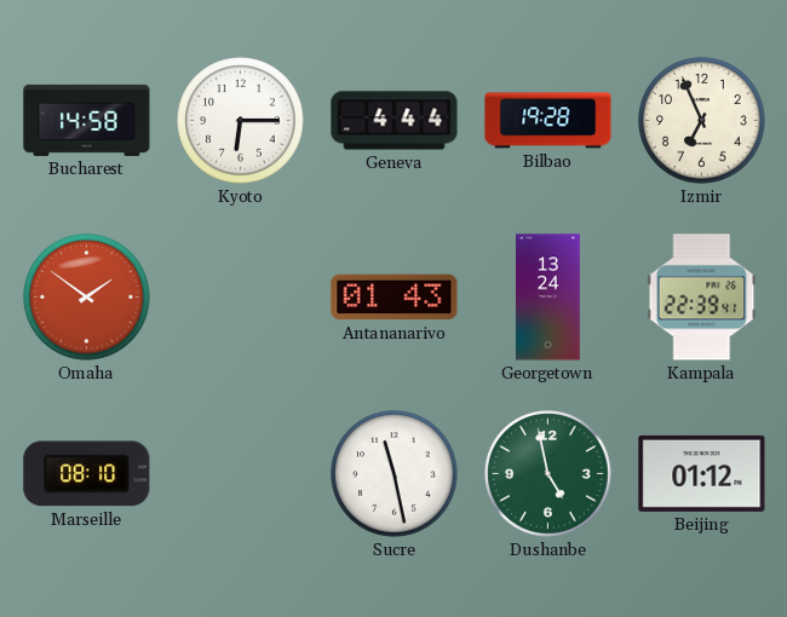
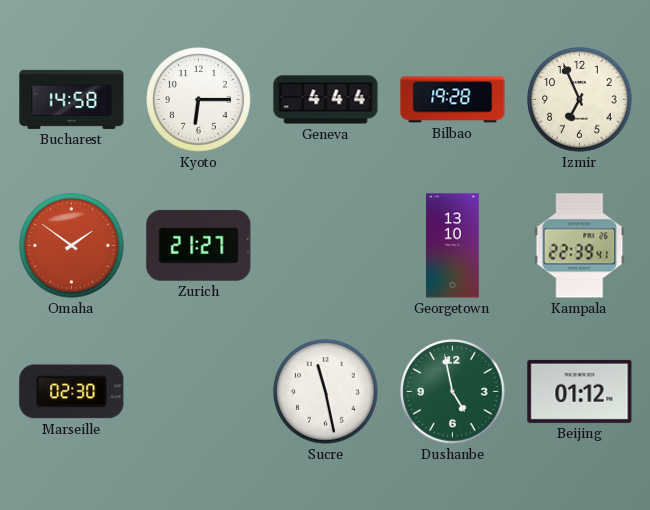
Zurich: none -> 21:27
Antananarivo: 01:43 -> none
Georgetown: 13:24 -> 13:10
Marseille: 08:10 -> 02:30
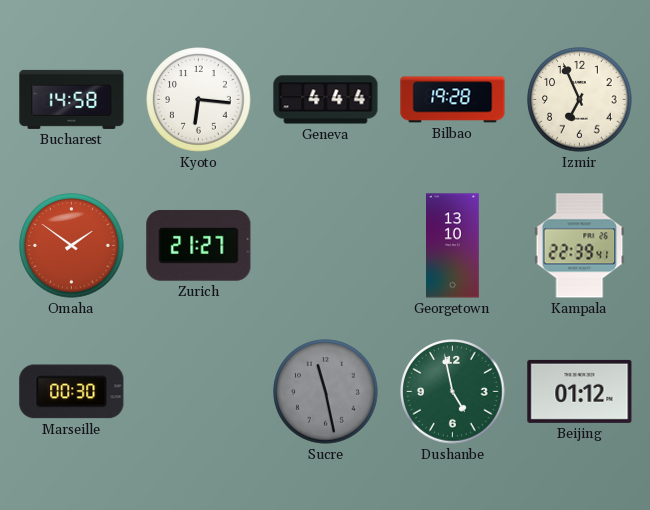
Kyoto: 6:15 -> 6:16
Marseille: 02:30 -> 00:30
Sucre dial: white -> grey
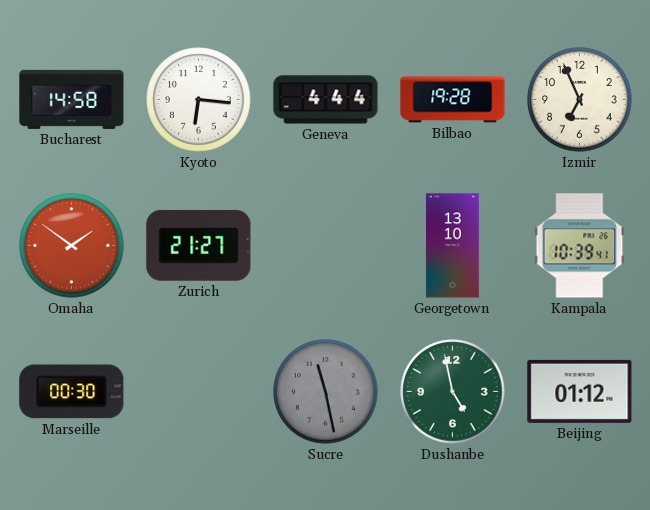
Kampala: 22:39 -> 10:39
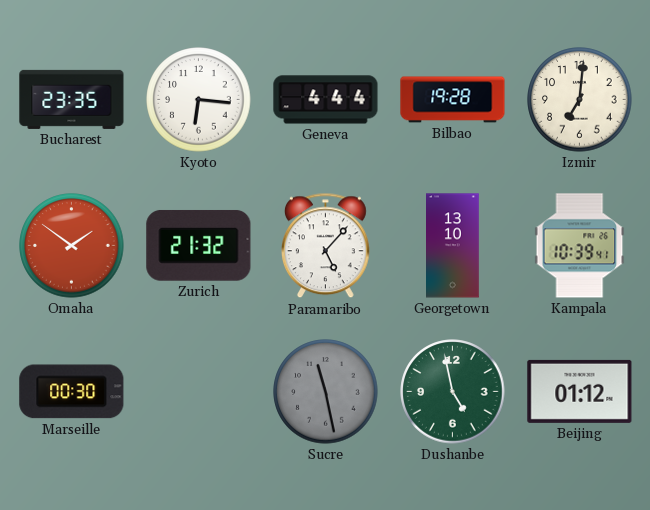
Bucharest: 14:58 -> 23:35
Izmir: 6:56 -> 7:01
Zurich: 21:27 -> 21:32
Paramaribo: none -> 5:07
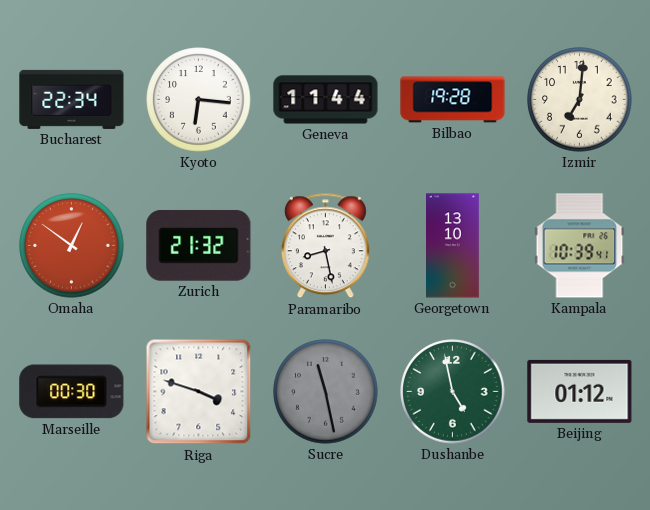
Bucharest: 23:35 -> 22:34
Geneva: 4:44 -> 11:44
Omaha: 1:51 -> 12:51
Paramaribo: 5:07 -> 8:28
Riga: none -> 3:48
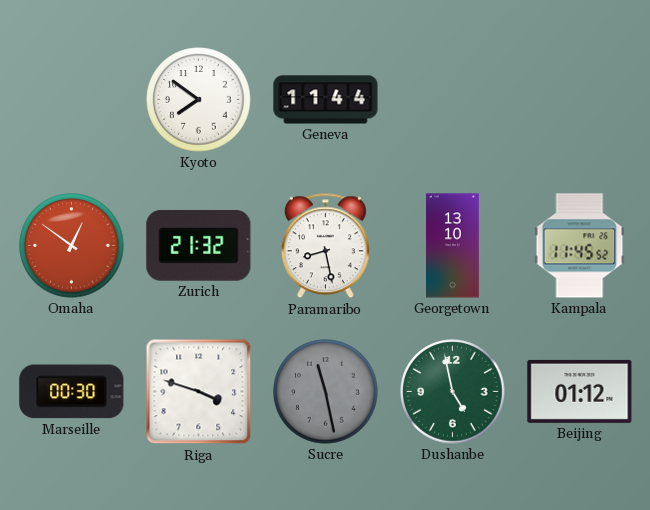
Bucharest: 22:34 -> none
Kyoto: 6:16 -> 7:51
Bilbao: 19:28 -> none
Izmir: 7:01 -> none
Kampala: 10:39 -> 11:45
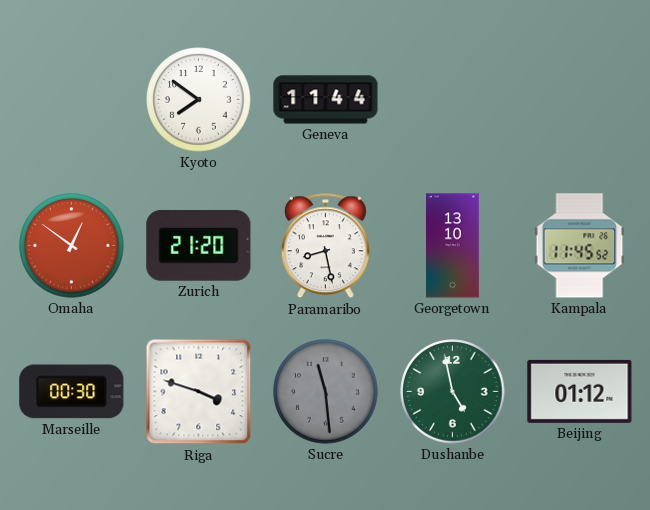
Zurich: 21:32 -> 21:20
Sucre: 11:28 -> 11:29
